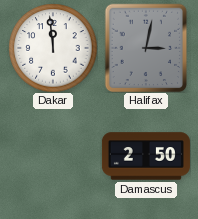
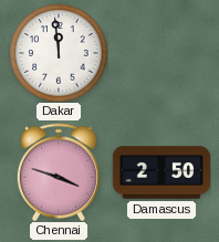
Halifax: 3:02 -> none
Chennai: none -> 3:48
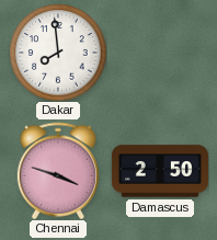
Dakar: 11:59 -> 7:59
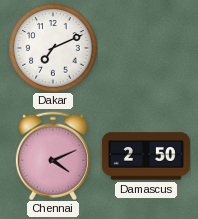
Dakar: 7:59 -> 7:11
Chennai: 3:48 -> 4:11
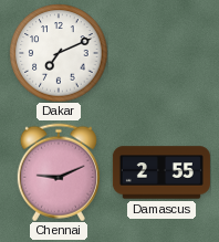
Chennai: 4:11 -> 9:11
Damascus: 2:50 -> 2:55
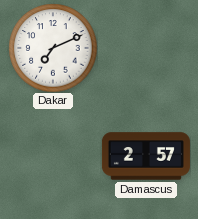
Chennai: 9:11 -> none
Damascus: 2:55 -> 2:57
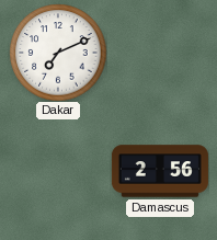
Damascus: 2:57 -> 2:56
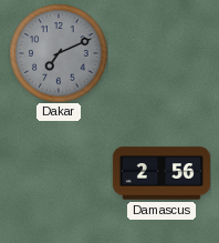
Dakar dial: white -> grey
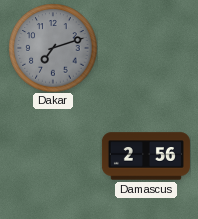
Dakar: 7:11 -> 7:12
